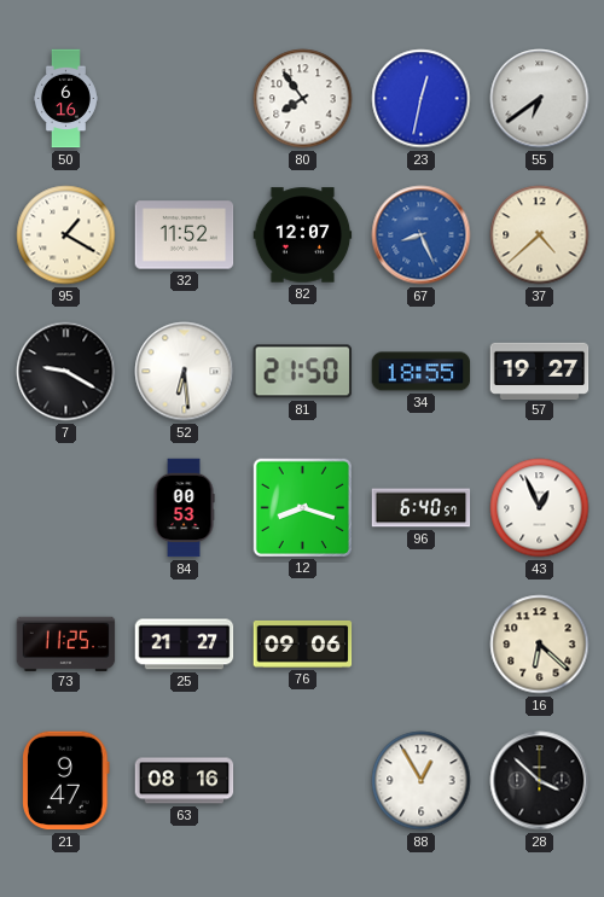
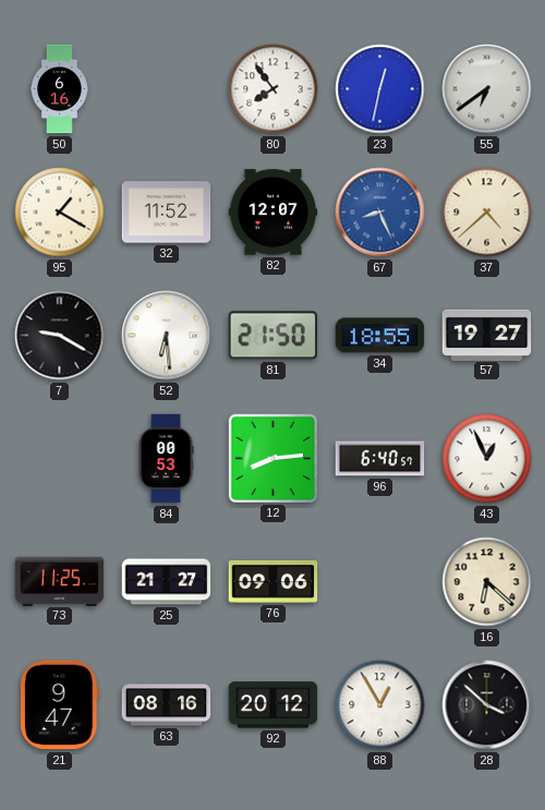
12: 8:18 -> 8:14
92: none -> 20:12
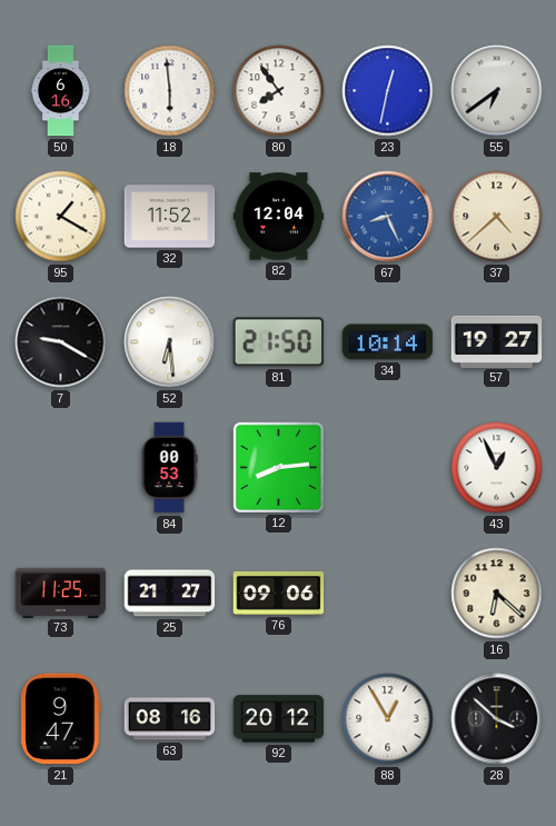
18: none -> 5:59
82: 12:07 -> 12:04
34: 18:55 -> 10:14
96: 6:40 -> none
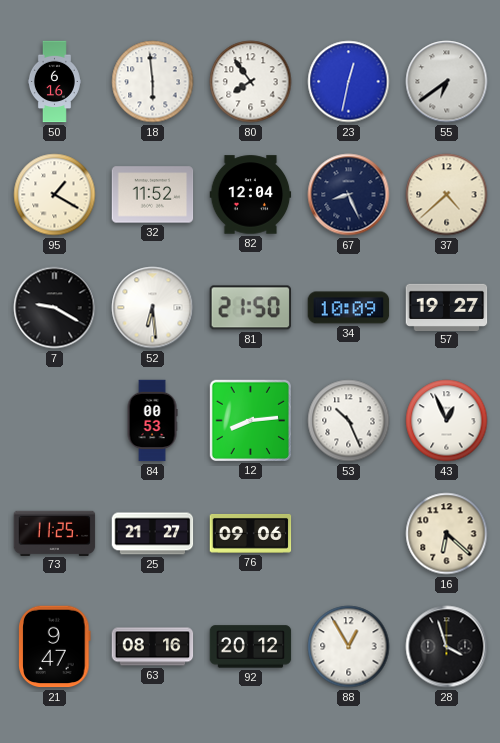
67 dial: blue -> navy
34: 10:14 -> 10:09
53: none -> 10:26
28: 3:52 -> 3:57
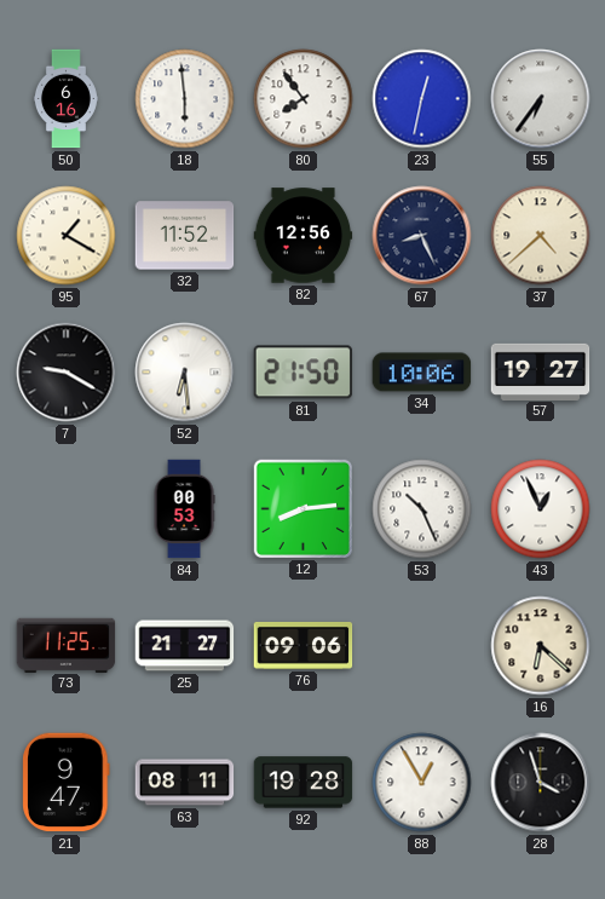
55: 6:39 -> 6:36
82: 12:04 -> 12:56
34: 10:09 -> 10:06
63: 08:16 -> 08:11
92: 20:12 -> 19:28
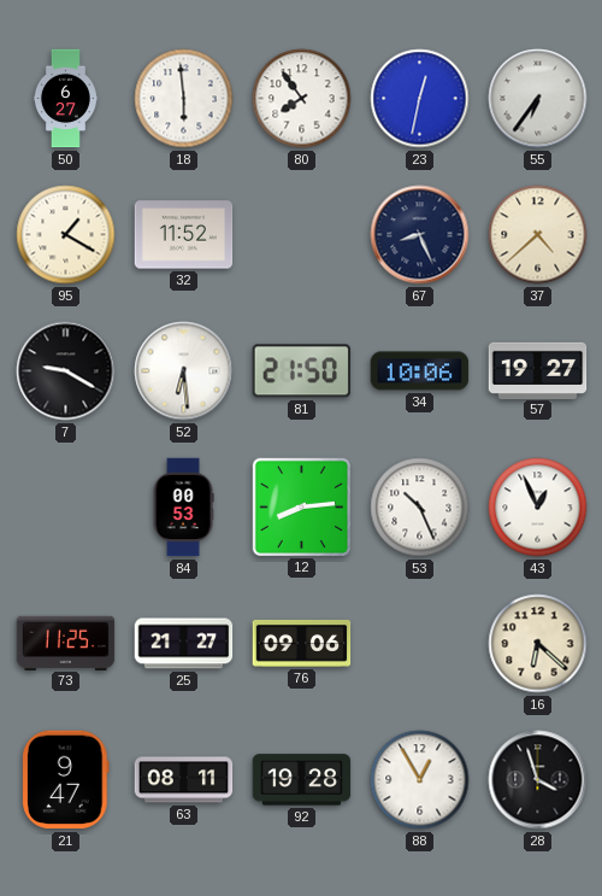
50: 6:16 -> 6:27
82: 12:56 -> none
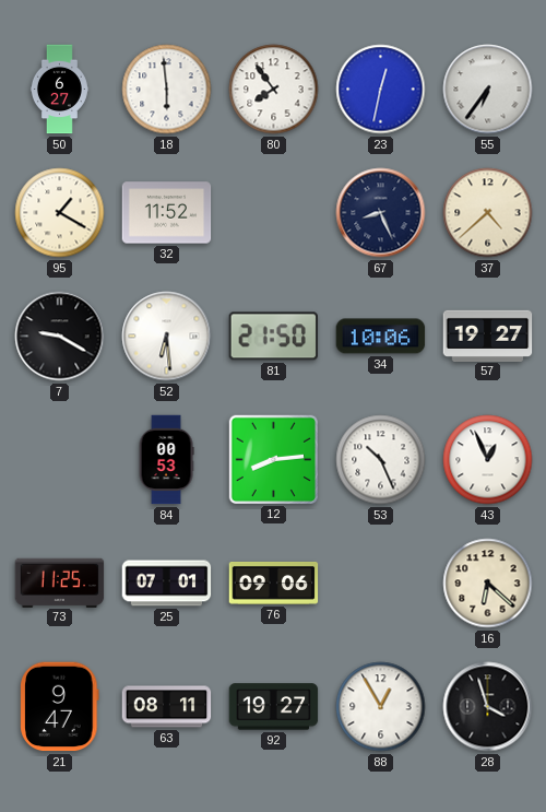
25: 21:27 -> 07:01
92: 19:28 -> 19:27
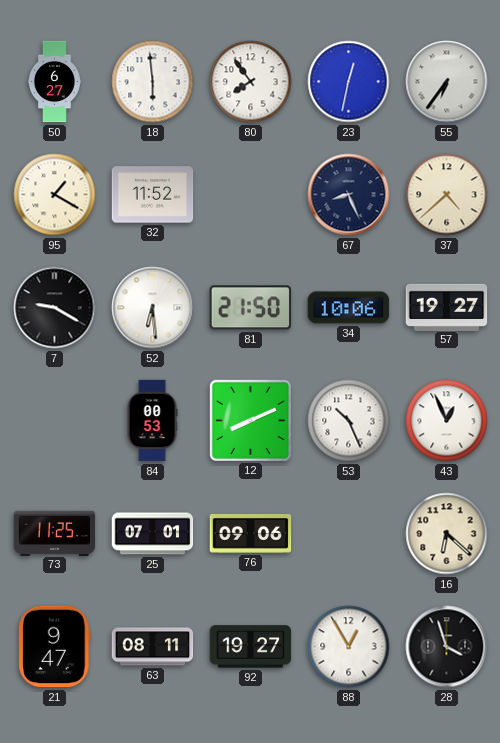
12: 8:14 -> 8:11
